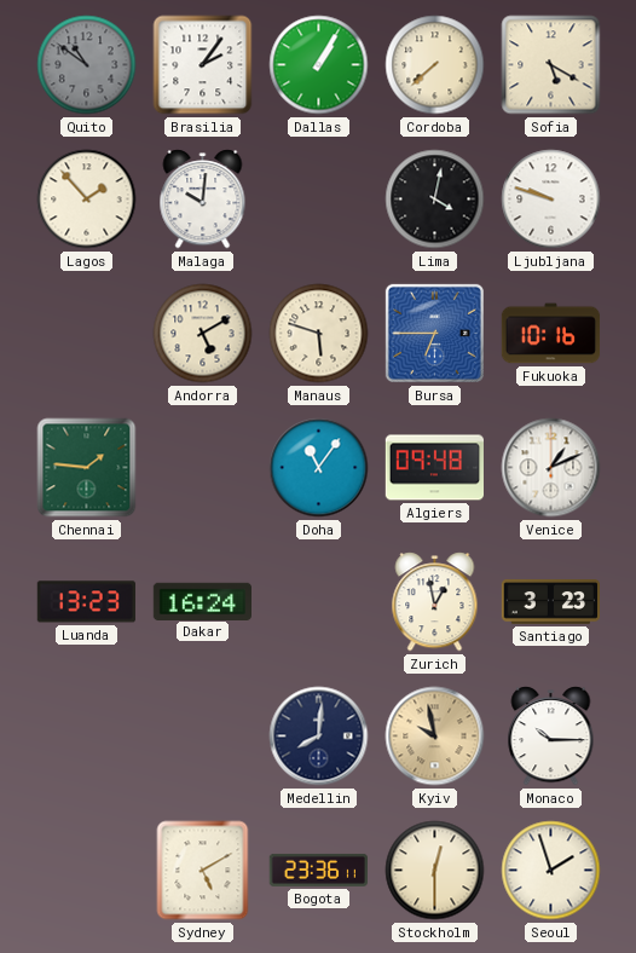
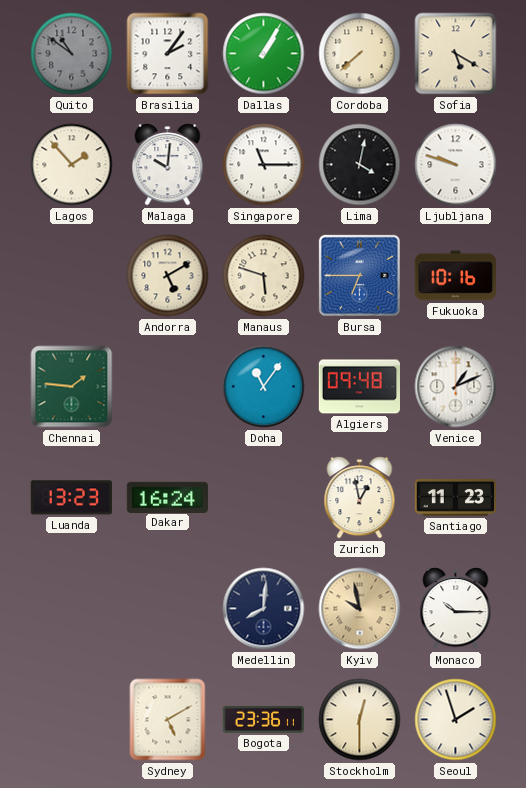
Singapore: none -> 11:15
Santiago: 3:23 -> 11:23
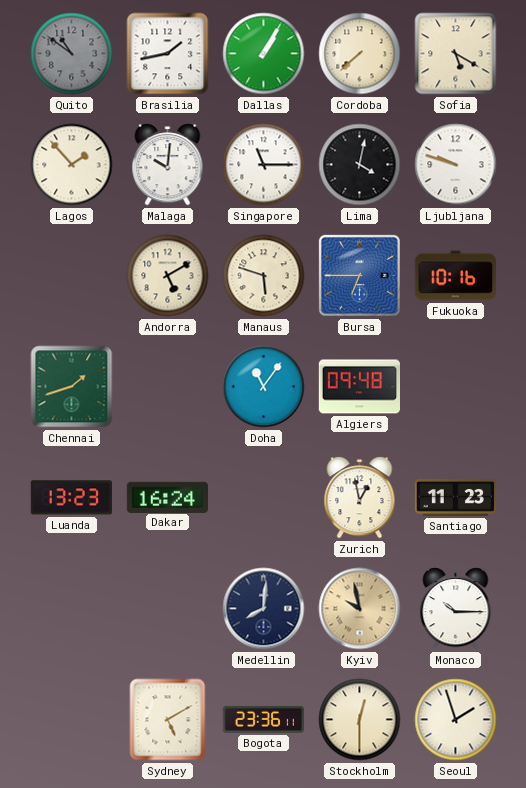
Brasilia: 2:06 -> 1:43
Chennai: 1:46 -> 1:42
Venice: 1:11 -> none
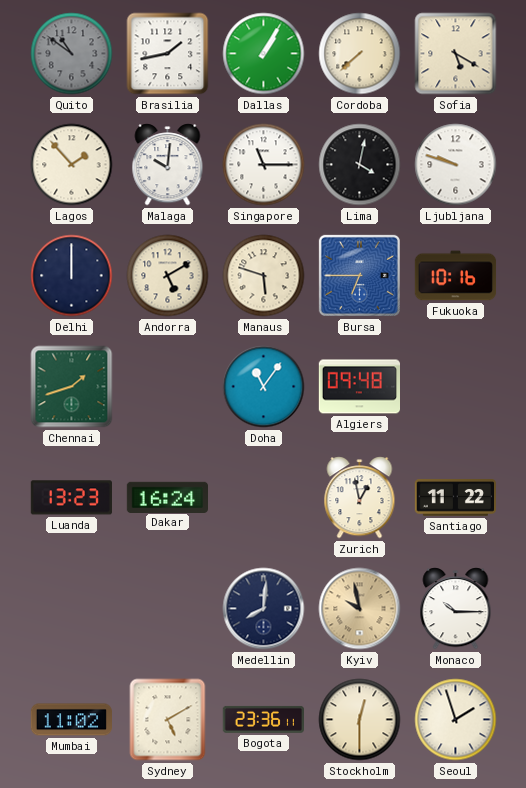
Delhi: none -> 12:00
Santiago: 11:23 -> 11:22
Mumbai: none -> 11:02
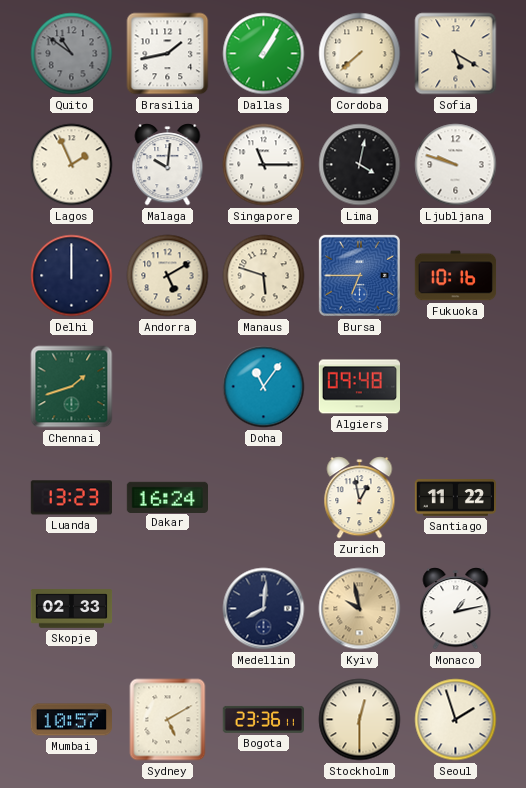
Lagos: 1:53 -> 1:56
Skopje: none -> 02:33
Monaco: 10:15 -> 1:13
Mumbai: 11:02 -> 10:57
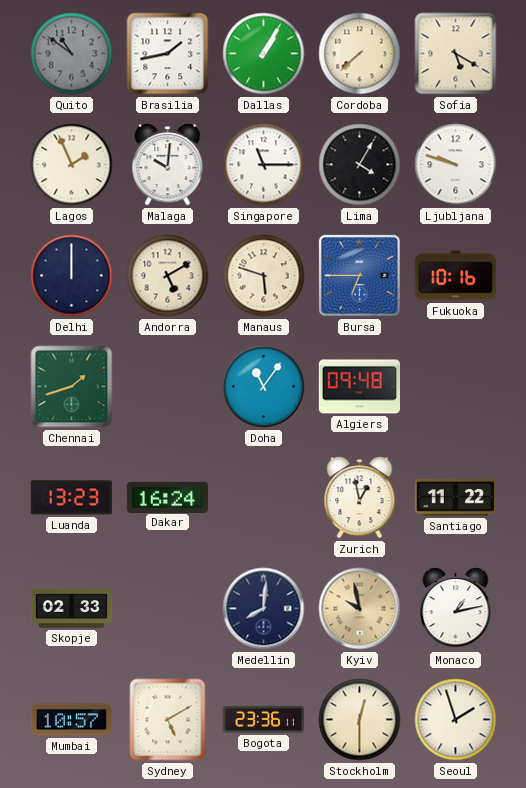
Lima: 4:02 -> 4:05
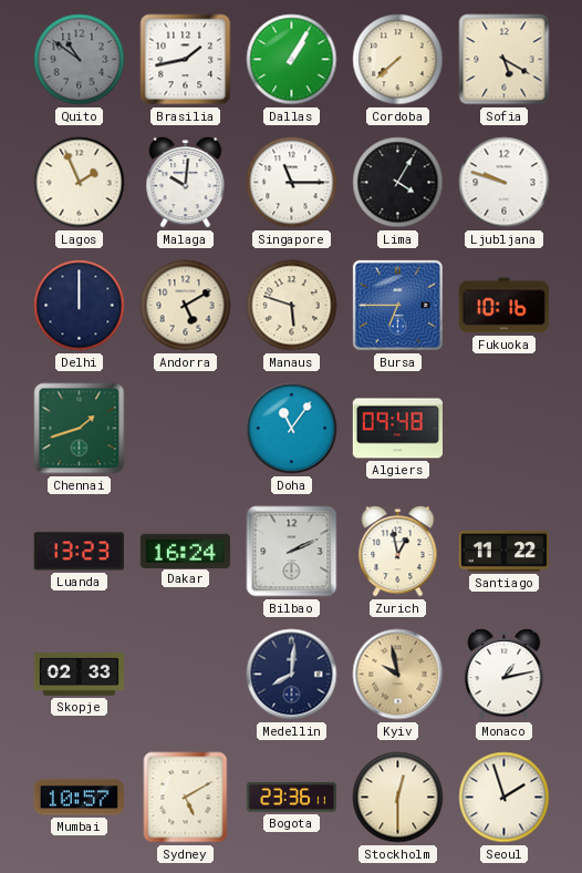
Bilbao: none -> 2:11
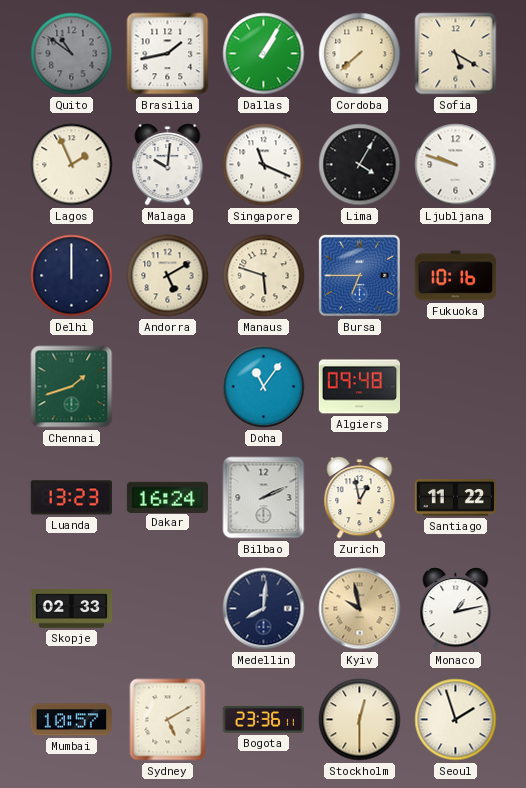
Singapore: 11:15 -> 11:19
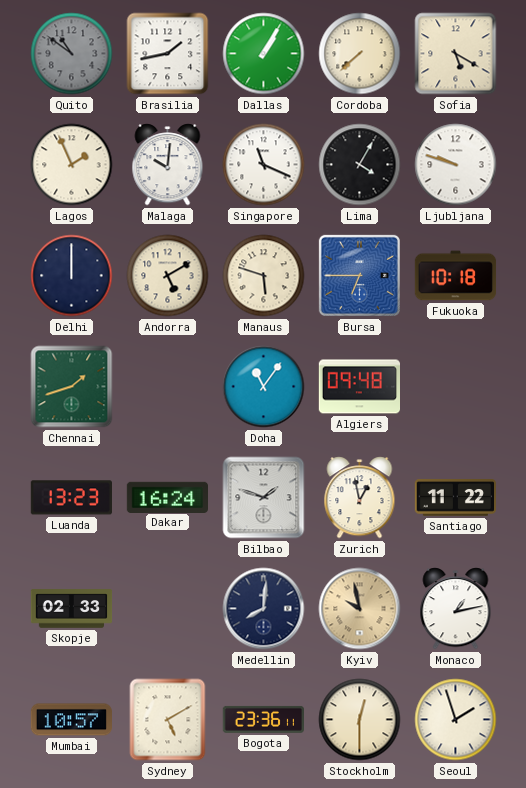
Fukuoka: 10:16 -> 10:18
Bilbao: 2:11 -> 1:48
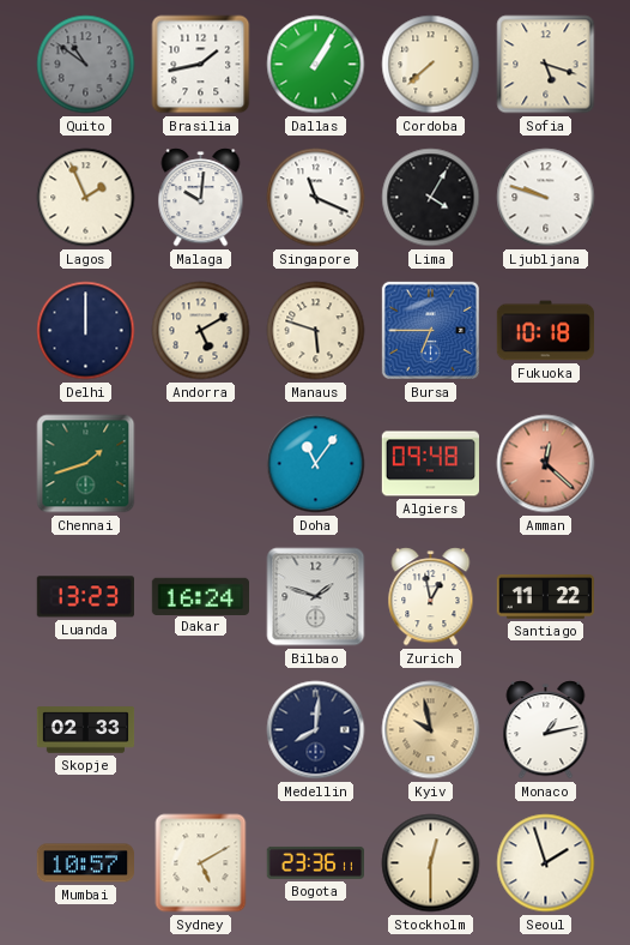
Sofia: 5:20 -> 5:18
Amman: none -> 12:22
